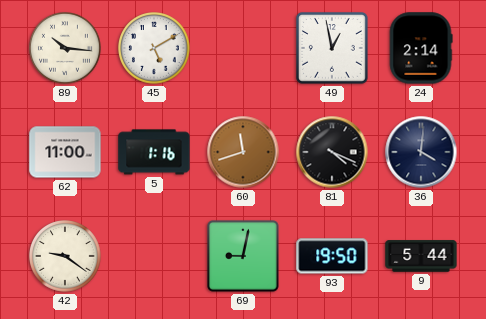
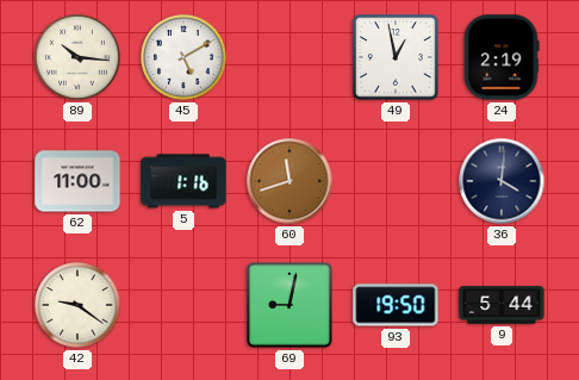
24: 2:14 -> 2:19
81: 4:19 -> none
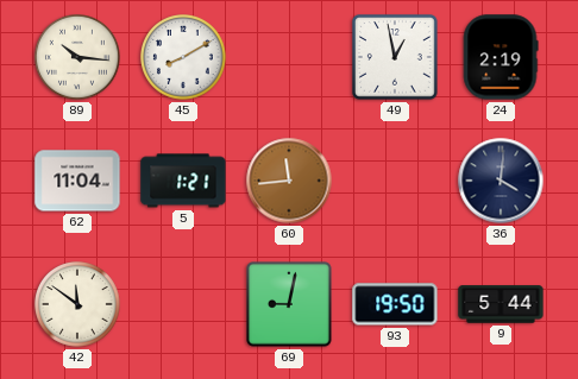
45: 5:10 -> 8:10
62: 11:00 -> 11:04
5: 1:16 -> 1:21
60: 11:42 -> 11:44
42: 9:21 -> 11:51
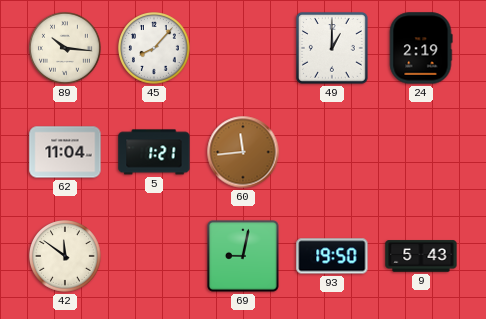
45: 8:10 -> 8:07
49: 12:58 -> 1:00
36: 4:01 -> none
9: 5:44 -> 5:43
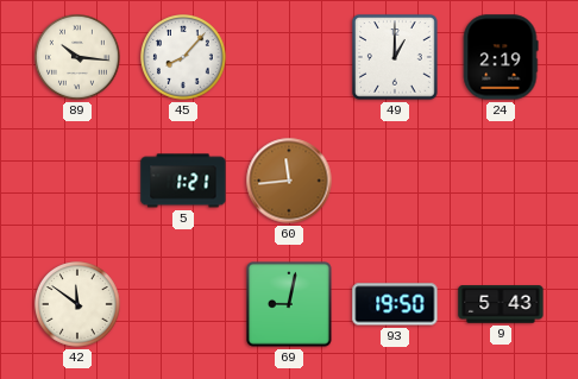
62: 11:04 -> none
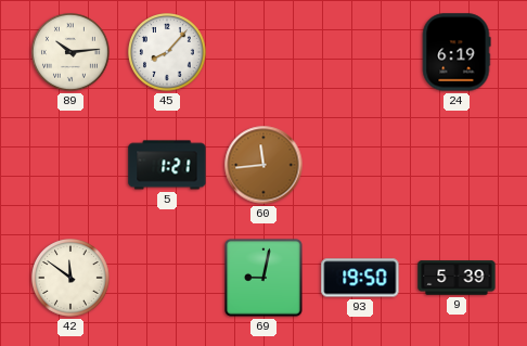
89: 10:16 -> 10:14
49: 1:00 -> none
24: 2:19 -> 6:19
9: 5:43 -> 5:39
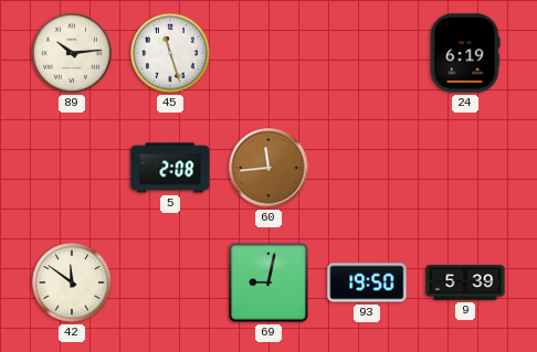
45: 8:07 -> 11:27
5: 1:21 -> 2:08
